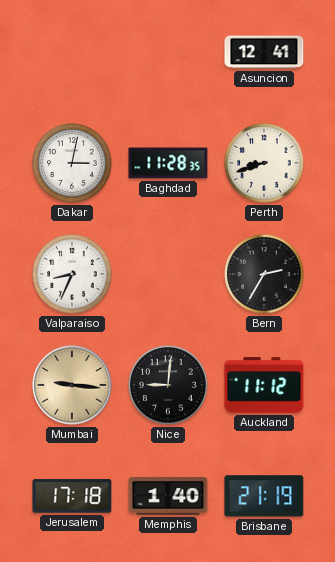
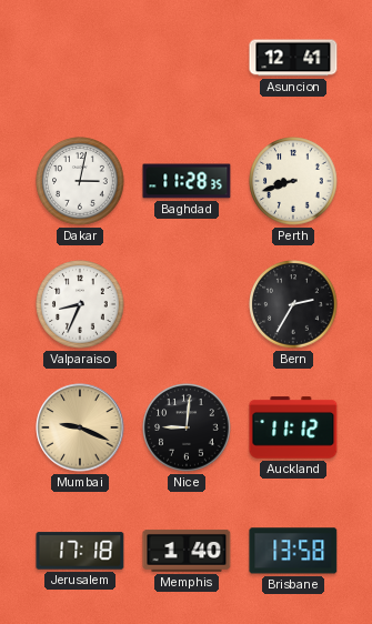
Mumbai: 9:16 -> 9:19
Brisbane: 21:19 -> 13:58
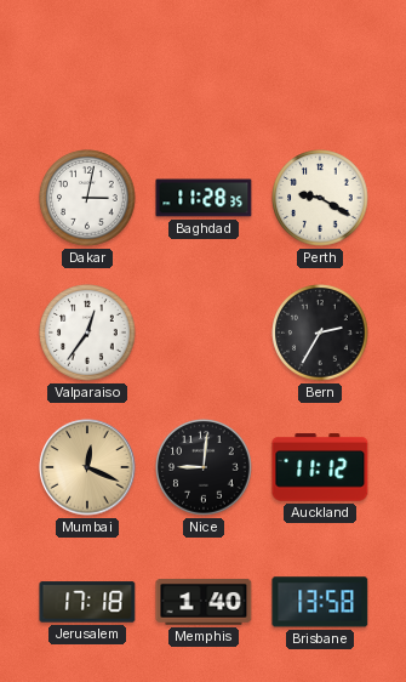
Asuncion: 12:41 -> none
Perth: 8:42 -> 9:20
Valparaiso: 8:34 -> 12:36
Mumbai: 9:19 -> 12:19
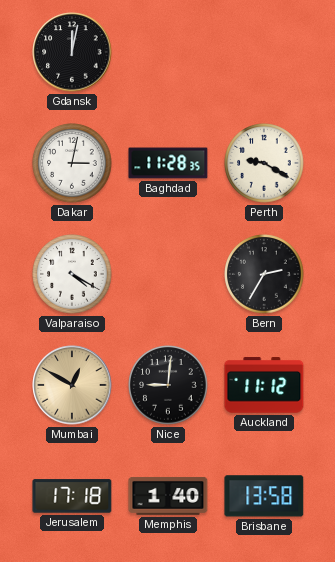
Gdansk: none -> 12:02
Valparaiso: 12:36 -> 4:20
Mumbai: 12:19 -> 12:50
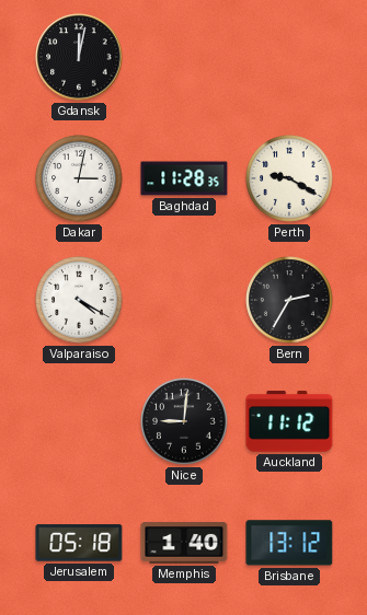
Mumbai: 12:50 -> none
Jerusalem: 17:18 -> 05:18
Brisbane: 13:58 -> 13:12
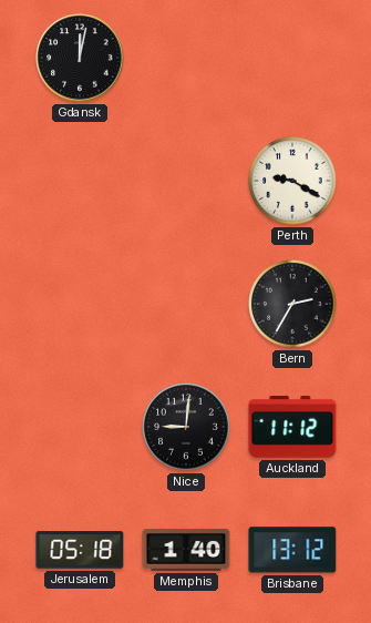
Dakar: 3:02 -> none
Baghdad: 11:28 -> none
Valparaiso: 4:20 -> none
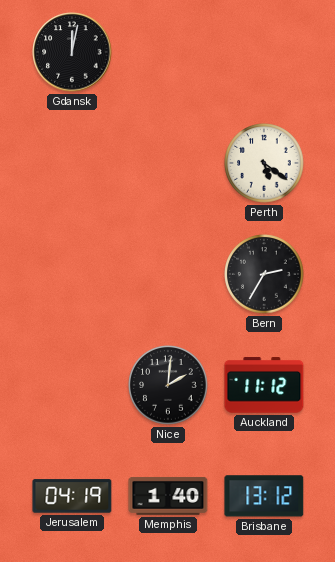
Perth: 9:20 -> 5:21
Nice: 9:01 -> 2:01
Jerusalem: 05:18 -> 04:19
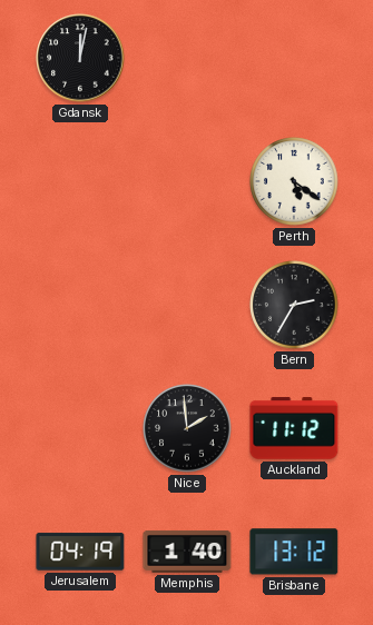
Nice: 2:01 -> 1:59
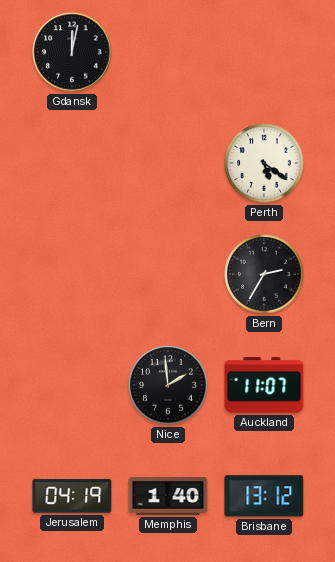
Auckland: 11:12 -> 11:07
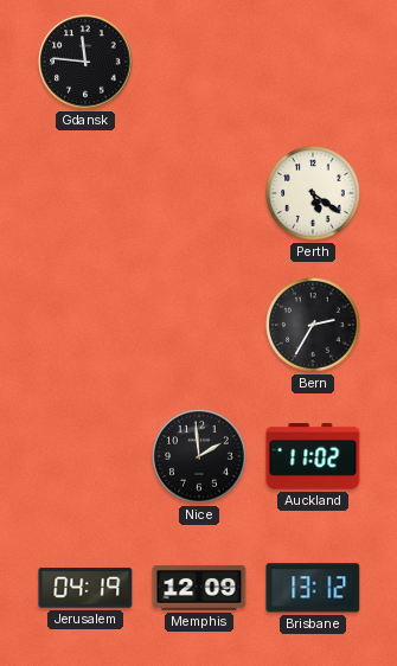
Gdansk: 12:02 -> 11:46
Auckland: 11:07 -> 11:02
Memphis: 1:40 -> 12:09
